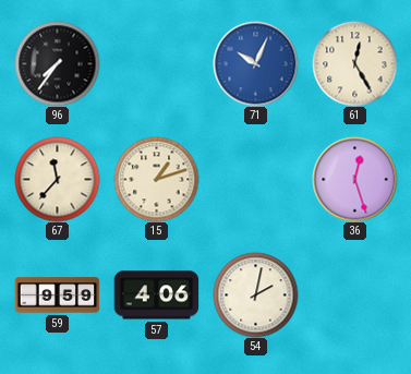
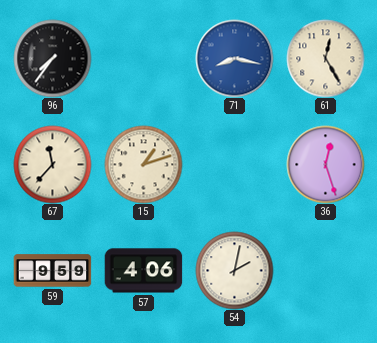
71: 10:04 -> 8:17
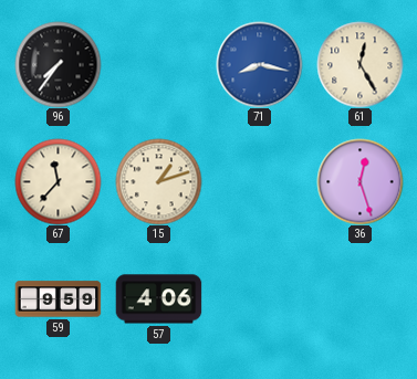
54: 2:02 -> none
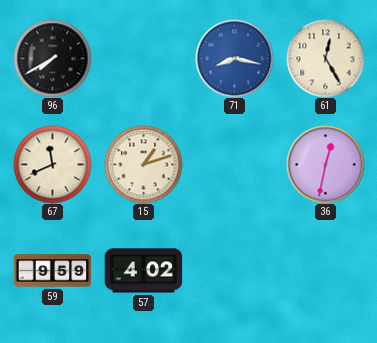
96: 7:36 -> 7:40
67: 11:37 -> 11:41
36: 12:27 -> 12:32
57: 4:06 -> 4:02
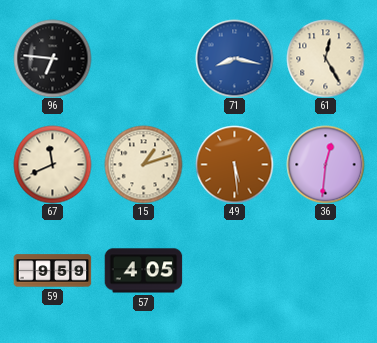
96: 7:40 -> 6:46
49: none -> 5:29
36: 12:32 -> 12:31
57: 4:02 -> 4:05
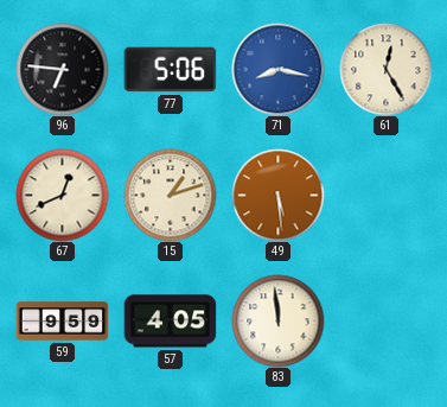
77: none -> 5:06
67: 11:41 -> 12:41
36: 12:31 -> none
83: none -> 11:59
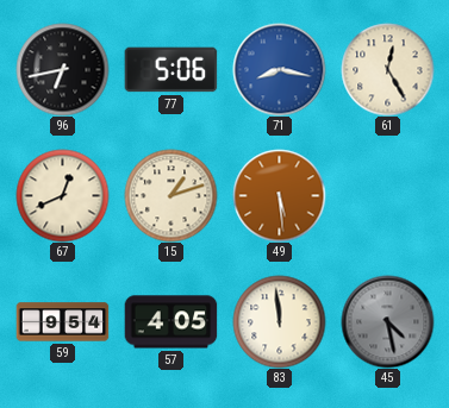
96: 6:46 -> 6:43
59: 9:59 -> 9:54
45: none -> 4:28
